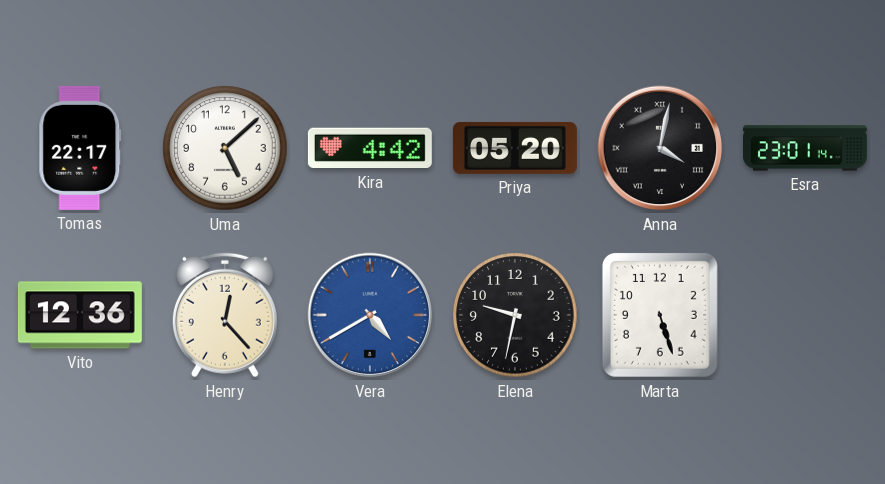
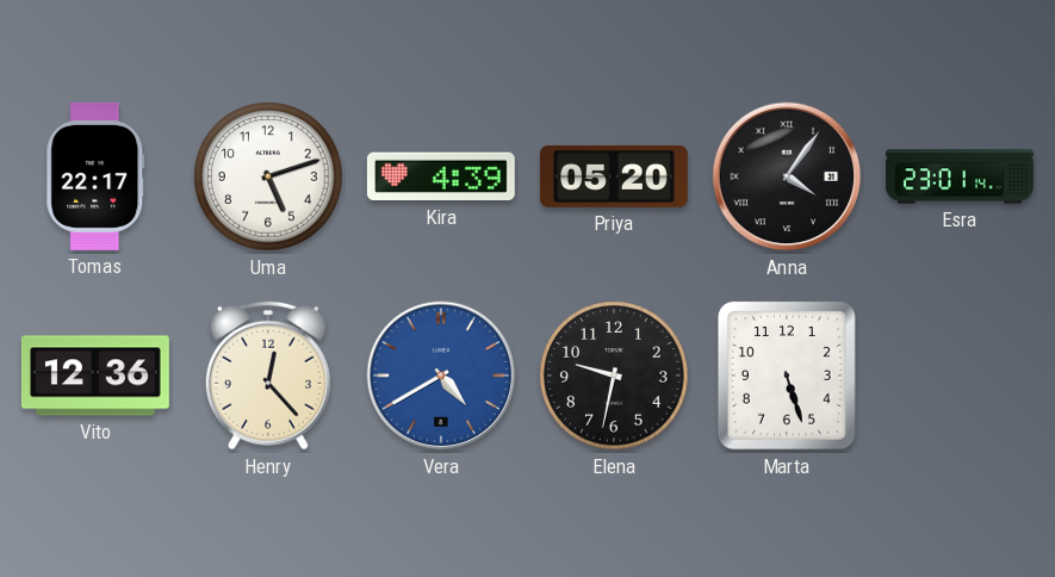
Uma: 5:08 -> 5:12
Kira: 4:42 -> 4:39
Anna: 4:02 -> 4:06
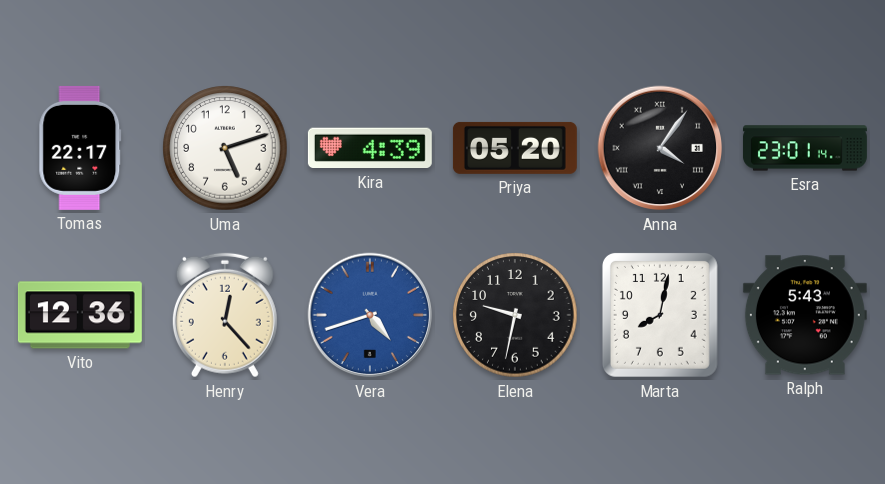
Vera: 4:40 -> 4:42
Marta: 5:27 -> 8:02
Ralph: none -> 5:43
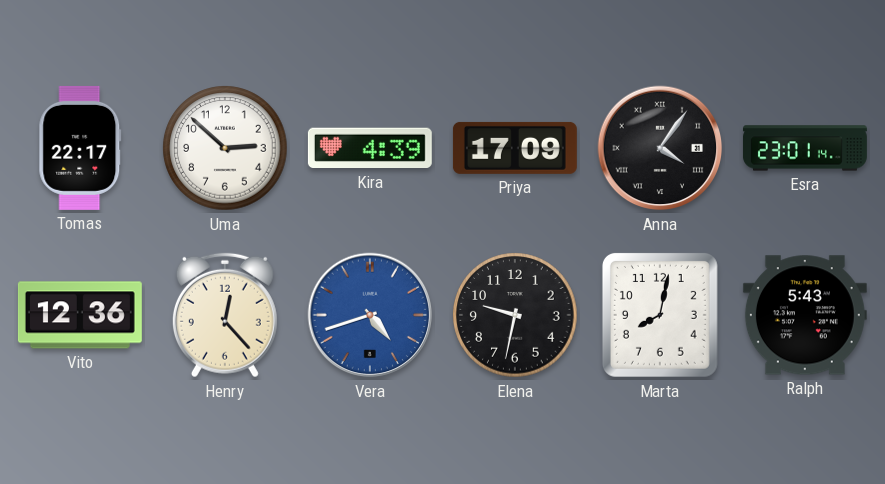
Uma: 5:12 -> 2:52
Priya: 05:20 -> 17:09
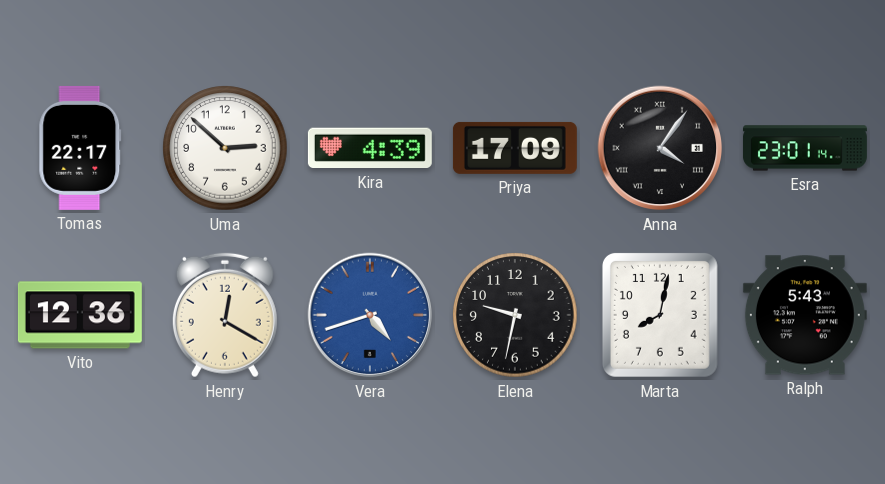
Henry: 12:23 -> 12:20
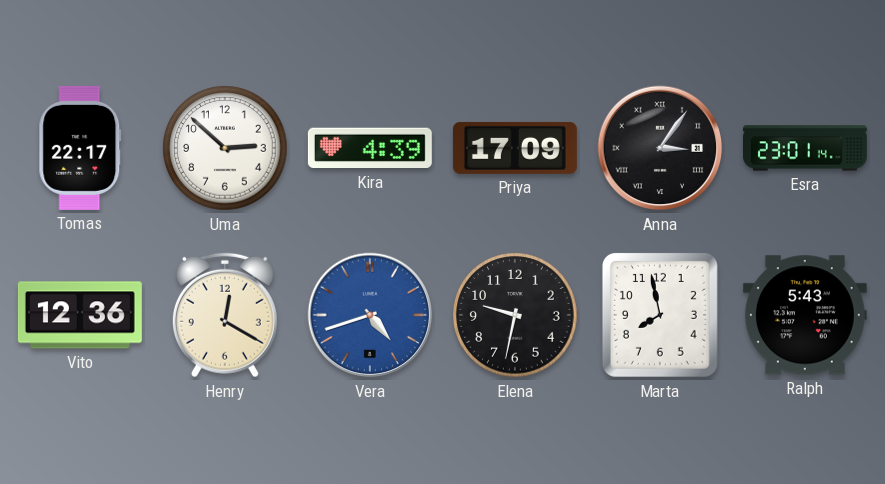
Anna: 4:06 -> 3:06
Marta: 8:02 -> 7:58
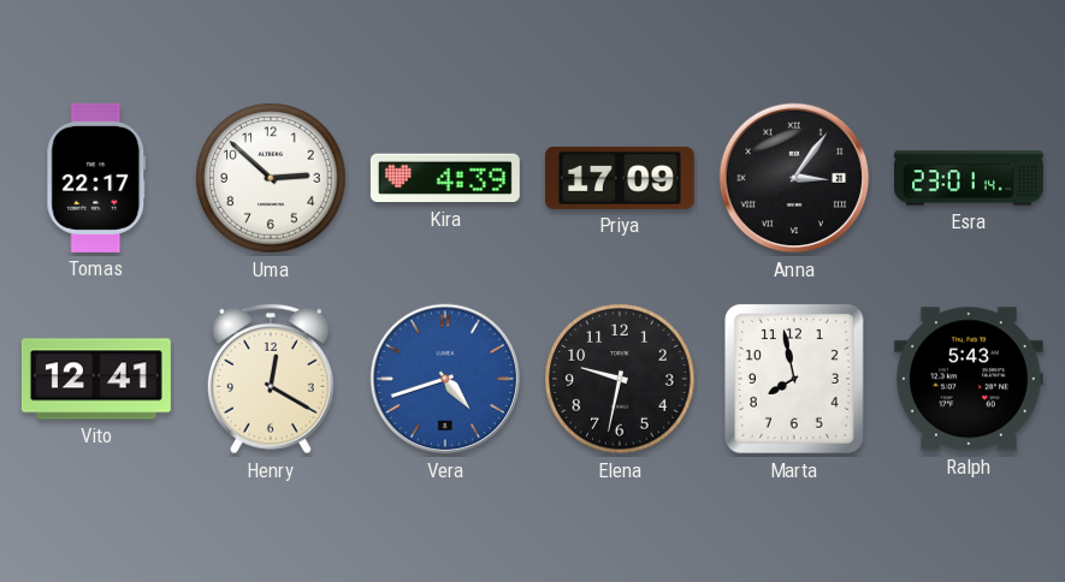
Vito: 12:36 -> 12:41
